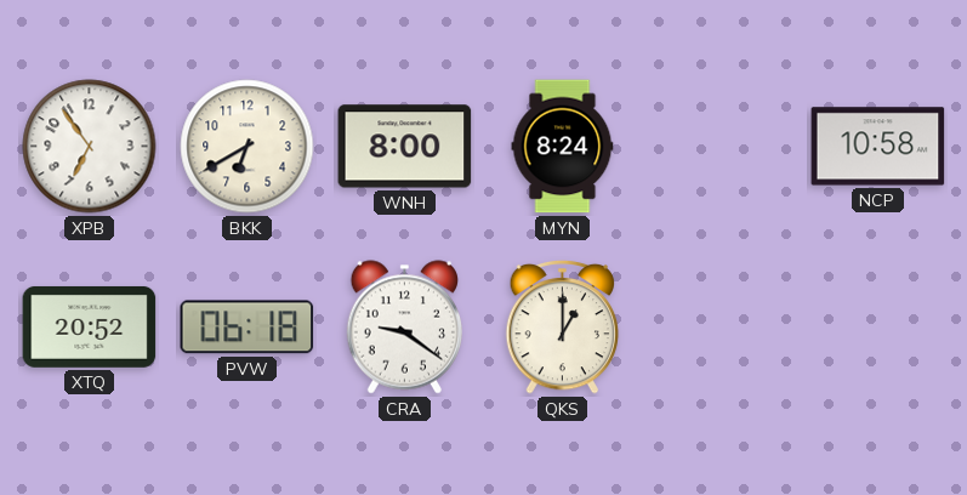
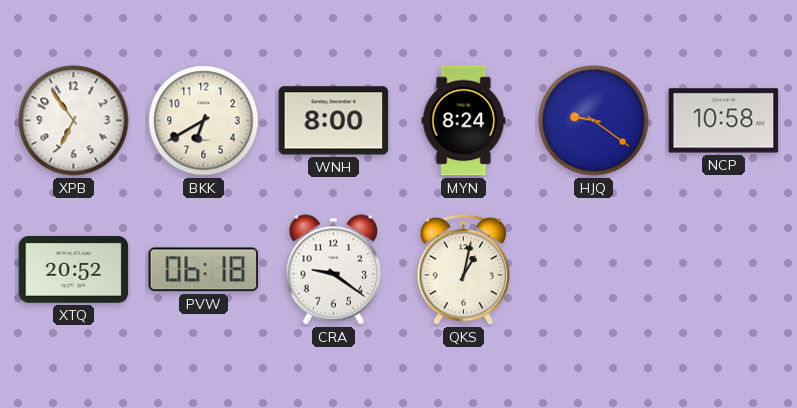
HJQ: none -> 9:21
QKS: 1:00 -> 1:02
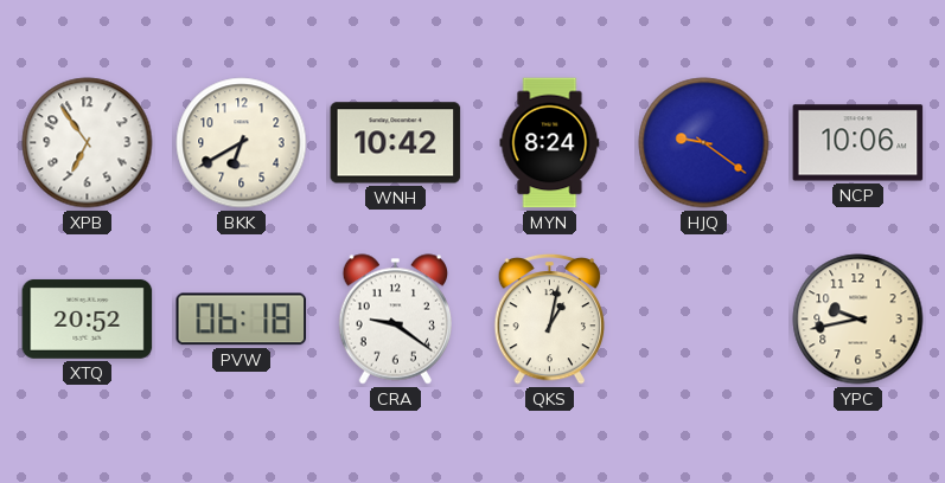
WNH: 8:00 -> 10:42
NCP: 10:58 -> 10:06
YPC: none -> 9:43
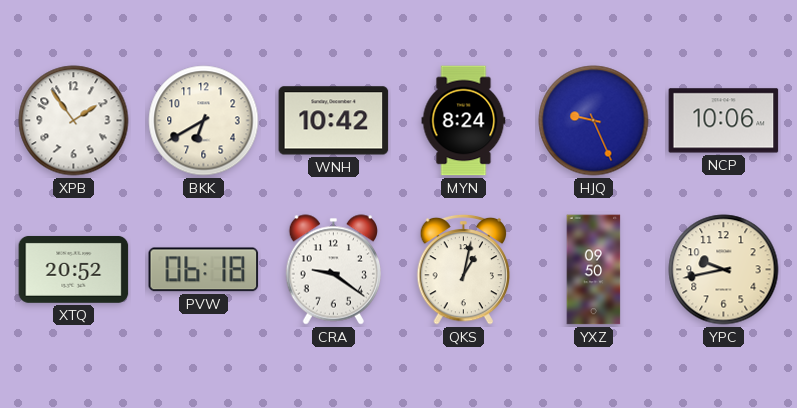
XPB: 6:54 -> 1:54
HJQ: 9:21 -> 9:26
YXZ: none -> 09:50
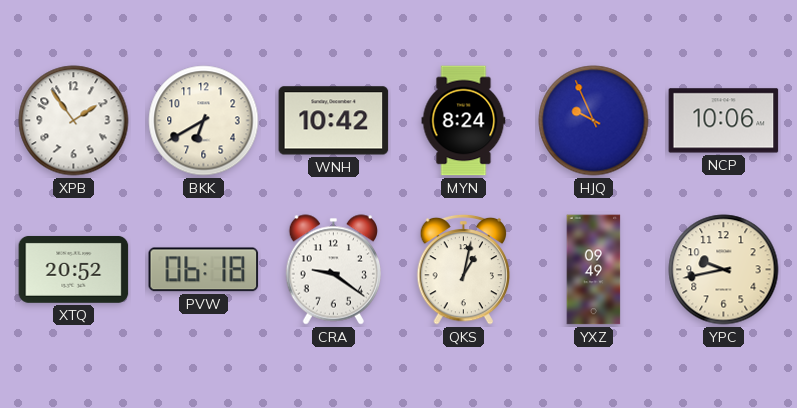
HJQ: 9:26 -> 9:56
YXZ: 09:50 -> 09:49
